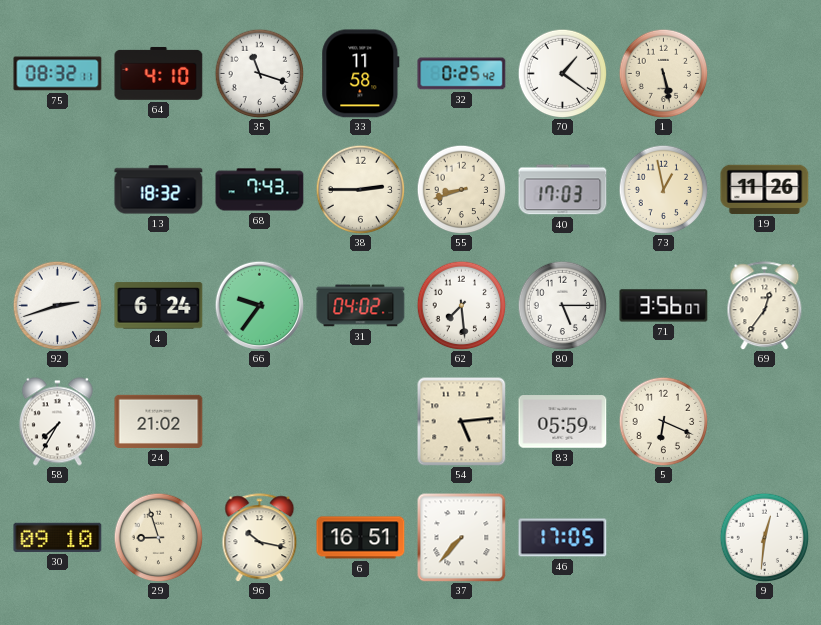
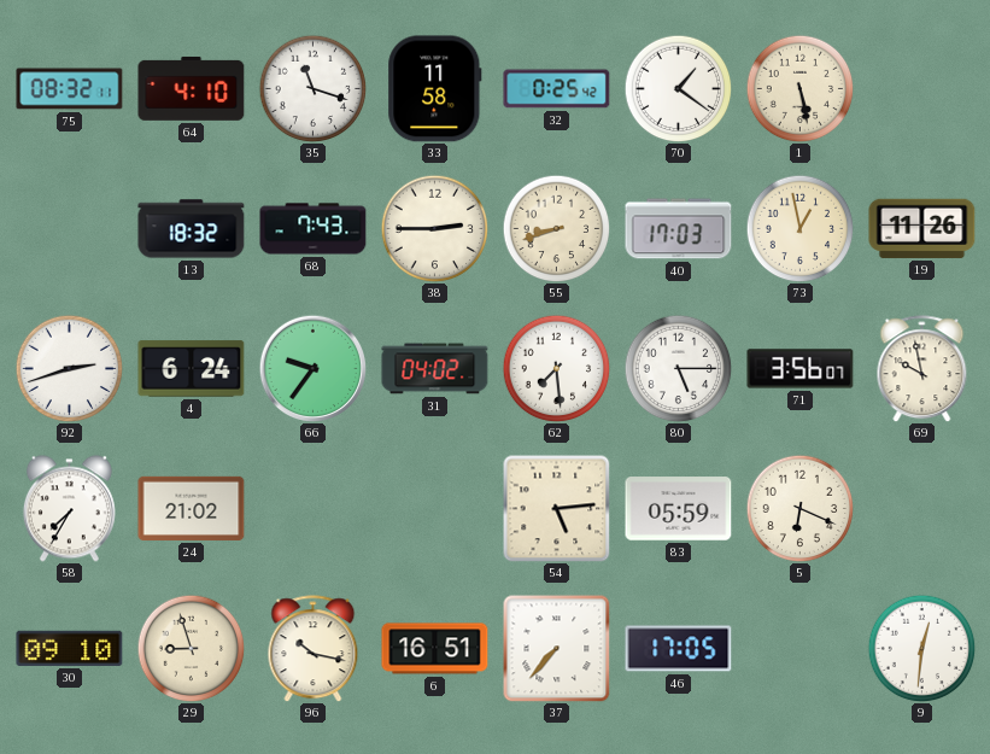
69: 12:36 -> 9:58
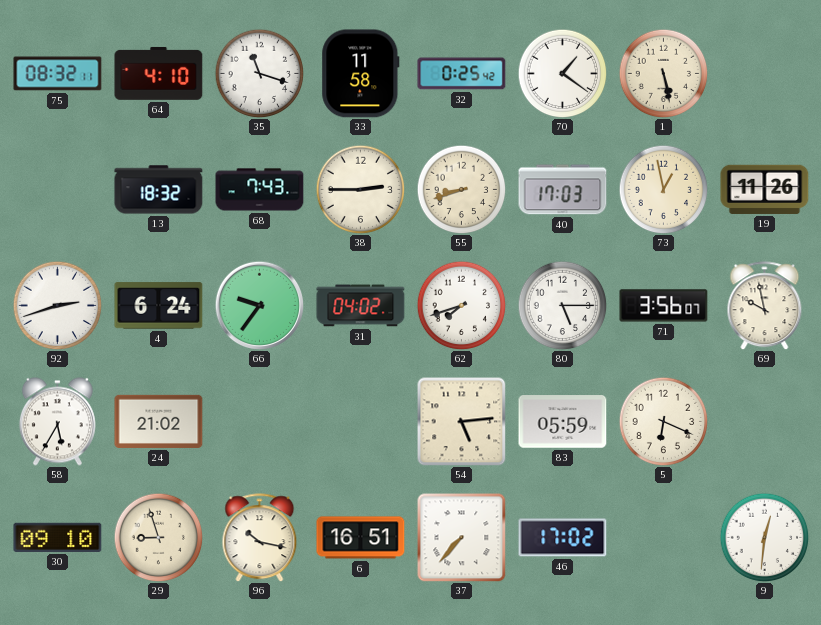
62: 7:29 -> 7:42
58: 7:35 -> 5:35
46: 17:05 -> 17:02
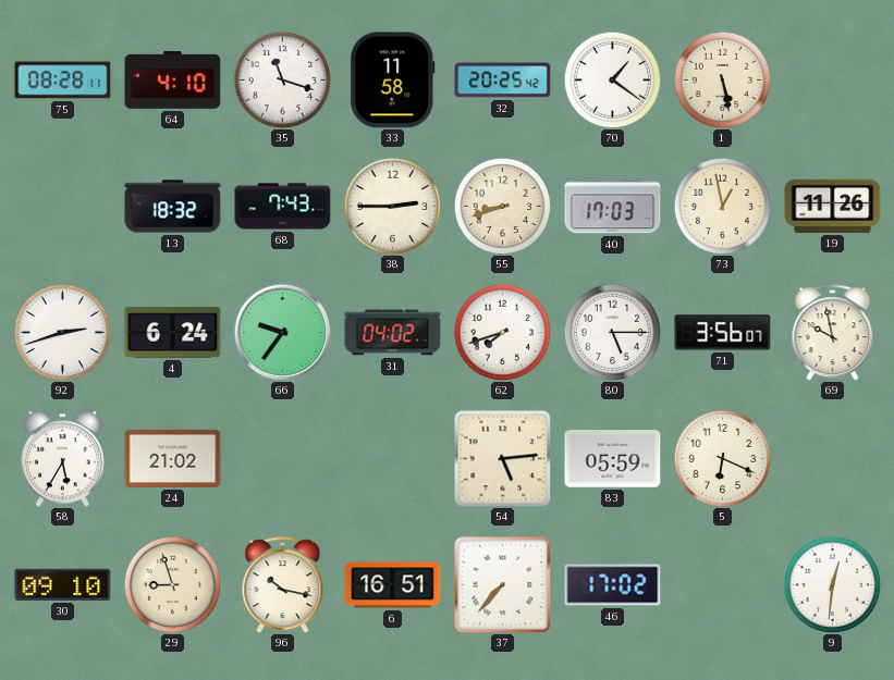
75: 08:32 -> 08:28
32: 0:25 -> 20:25
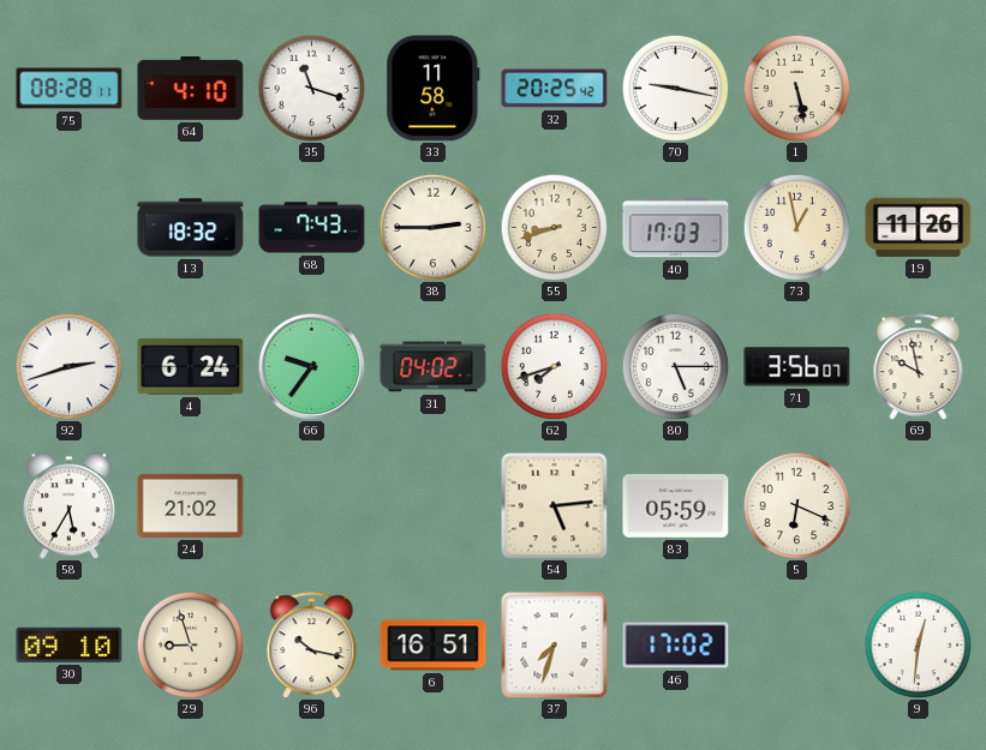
70: 1:21 -> 9:17
37: 7:37 -> 7:33
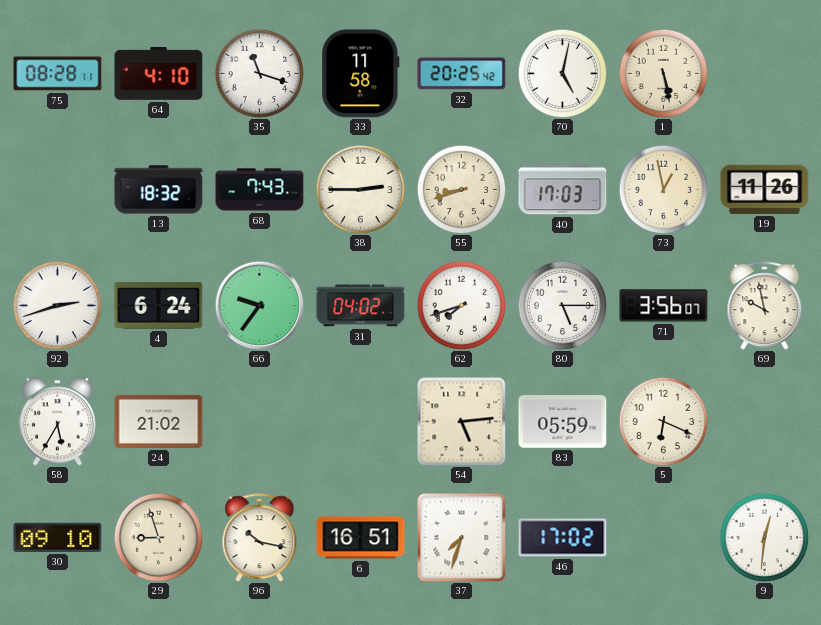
70: 9:17 -> 5:02
